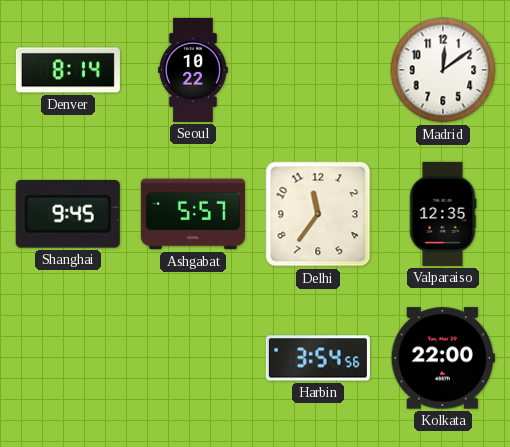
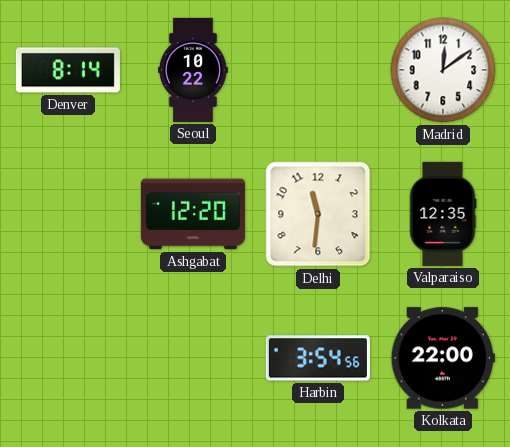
Shanghai: 9:45 -> none
Ashgabat: 5:57 -> 12:20
Delhi: 11:36 -> 11:31
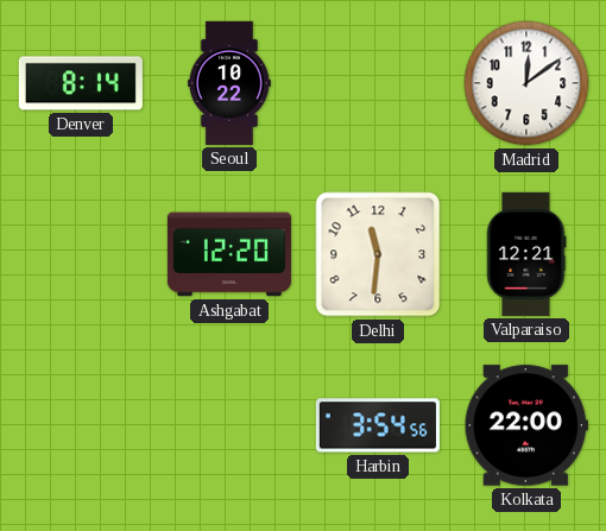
Valparaiso: 12:35 -> 12:21
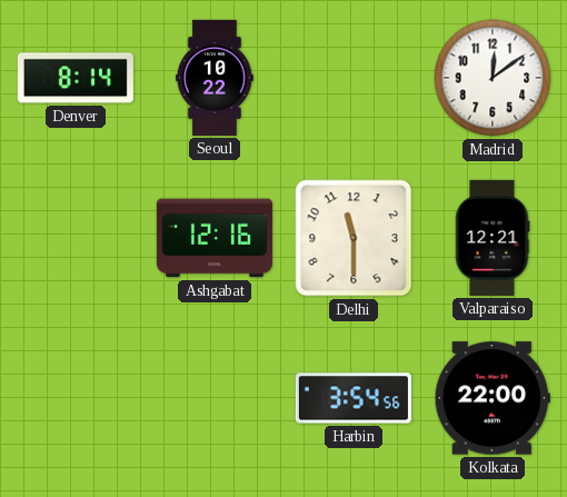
Ashgabat: 12:20 -> 12:16
Delhi: 11:31 -> 11:30
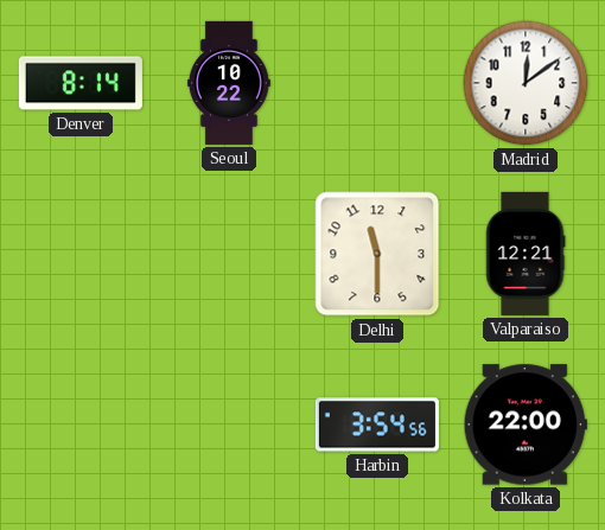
Ashgabat: 12:16 -> none
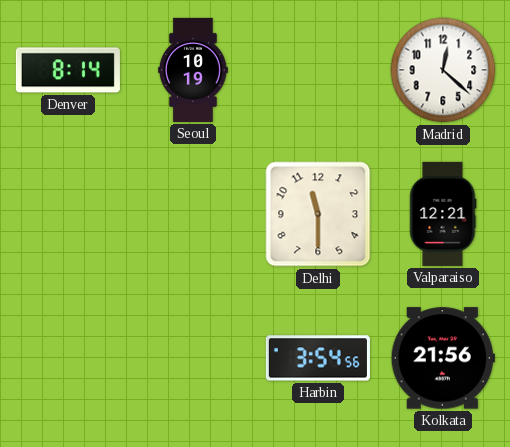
Seoul: 10:22 -> 10:19
Madrid: 12:09 -> 12:22
Kolkata: 22:00 -> 21:56
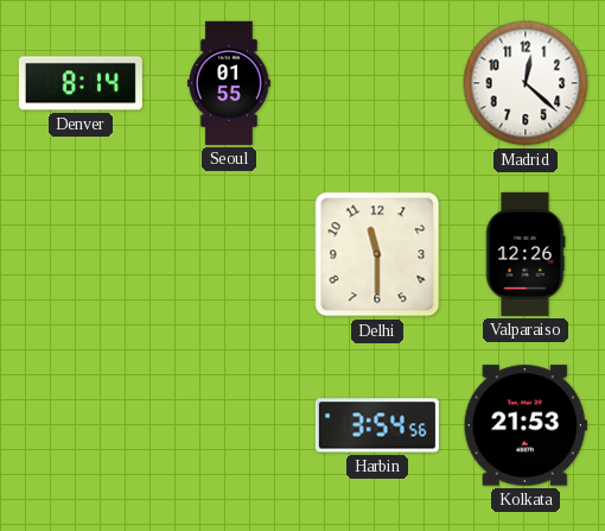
Seoul: 10:19 -> 01:55
Valparaiso: 12:21 -> 12:26
Kolkata: 21:56 -> 21:53
